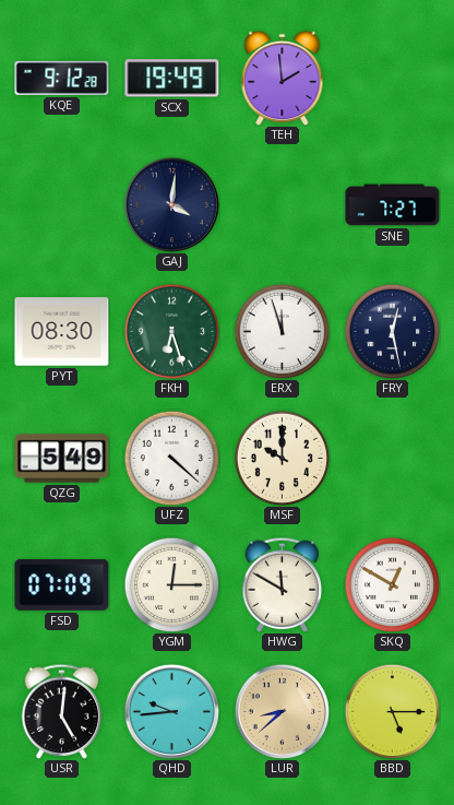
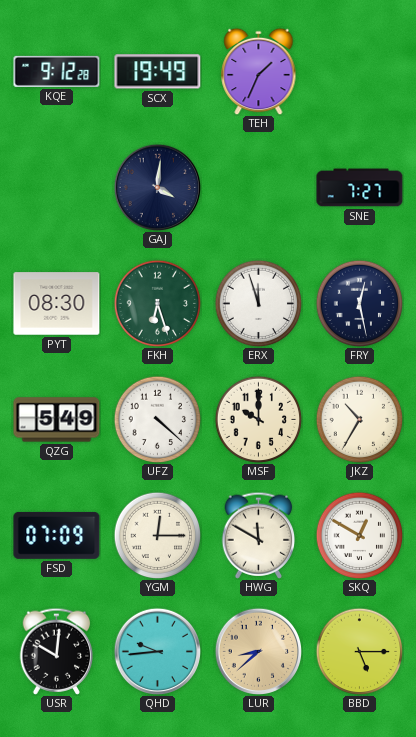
TEH: 1:59 -> 1:34
JKZ: none -> 10:35
USR: 5:01 -> 10:01
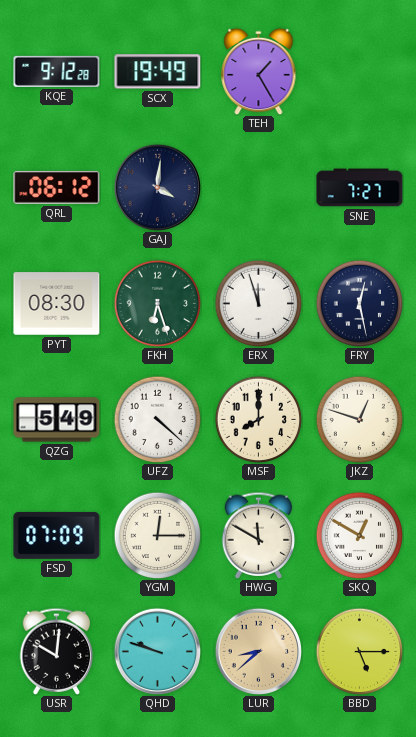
TEH: 1:34 -> 1:25
QRL: none -> 06:12
MSF: 10:00 -> 8:00
JKZ: 10:35 -> 12:48
QHD: 9:44 -> 9:48
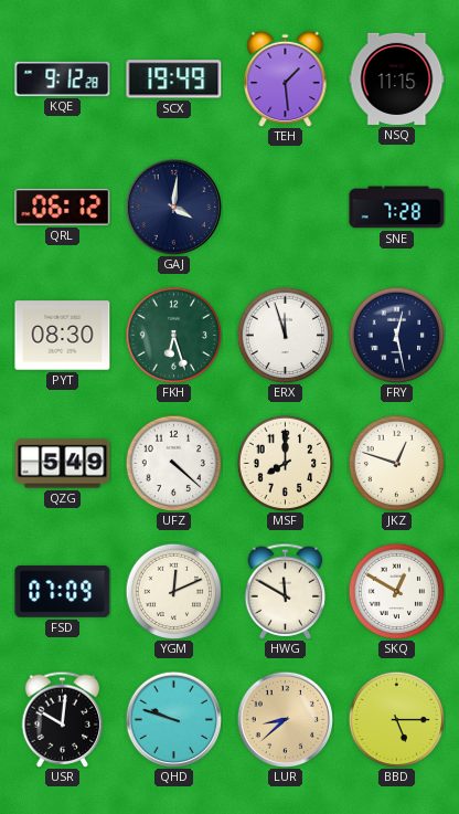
TEH: 1:25 -> 1:29
NSQ: none -> 11:15
SNE: 7:27 -> 7:28
YGM: 12:15 -> 12:11
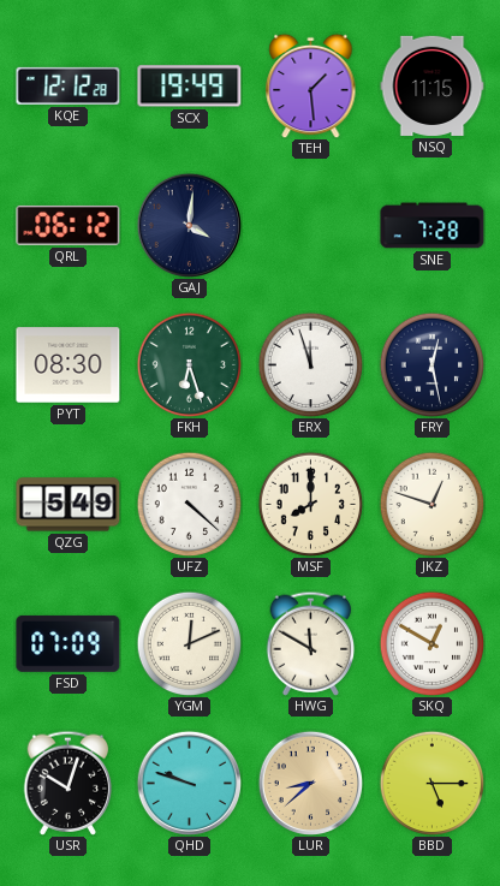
KQE: 9:12 -> 12:12
USR: 10:01 -> 10:03
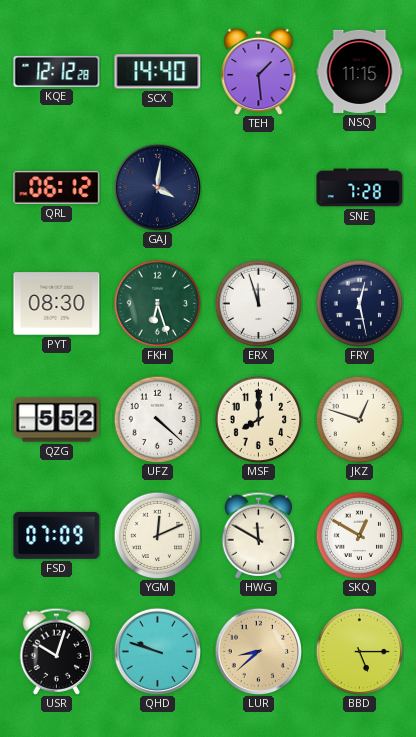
SCX: 19:49 -> 14:40
QZG: 5:49 -> 5:52
